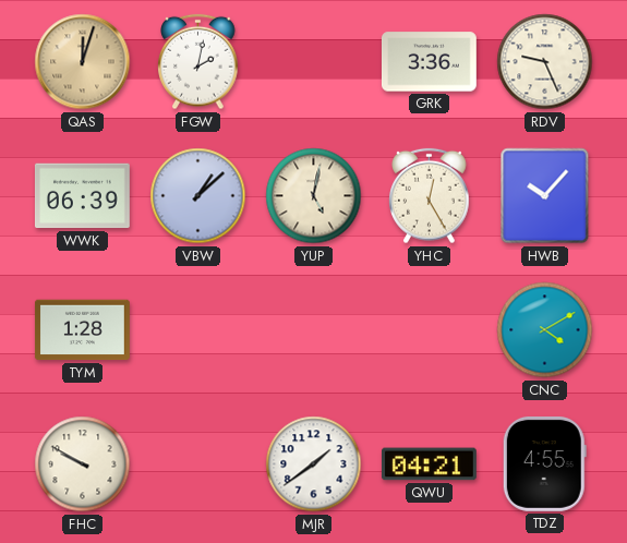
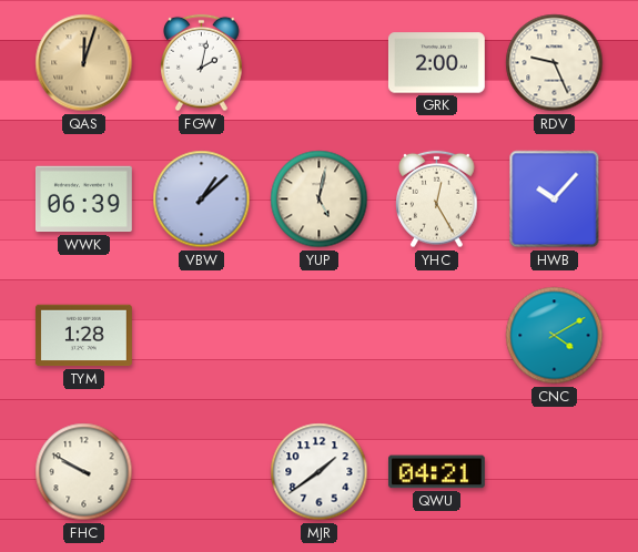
GRK: 3:36 -> 2:00
TDZ: 4:55 -> none
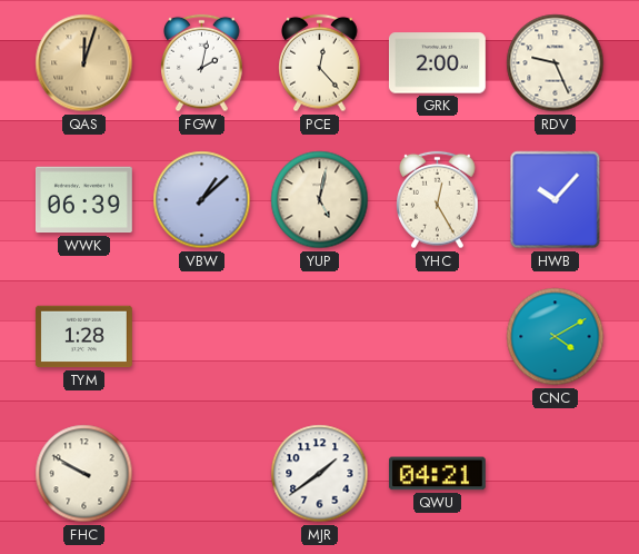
PCE: none -> 12:23
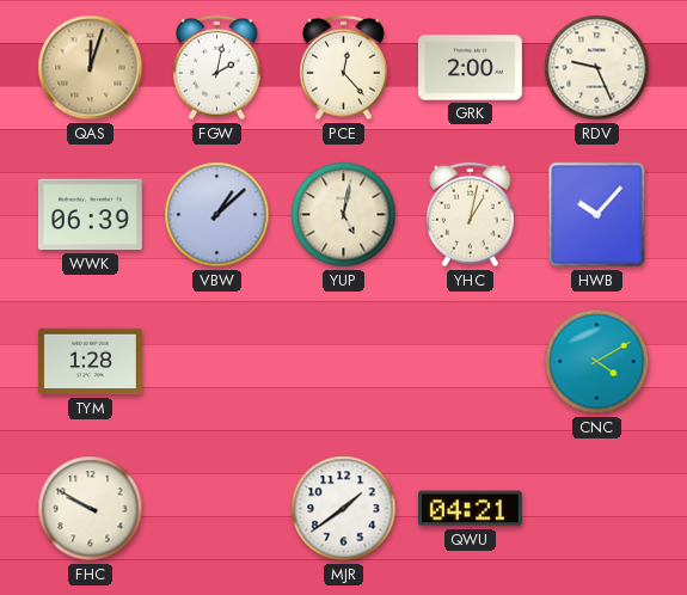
YHC: 12:25 -> 1:02
